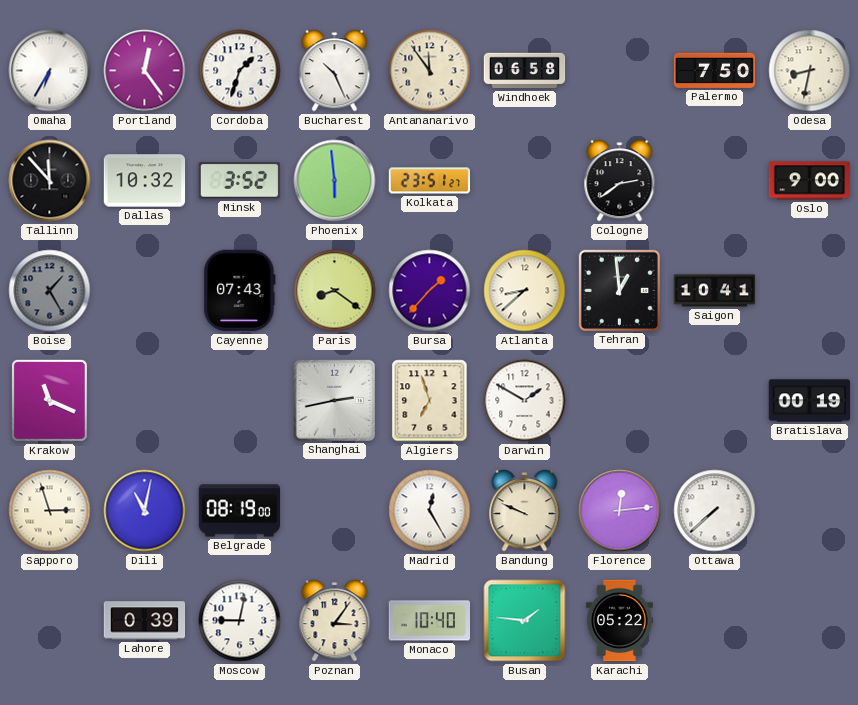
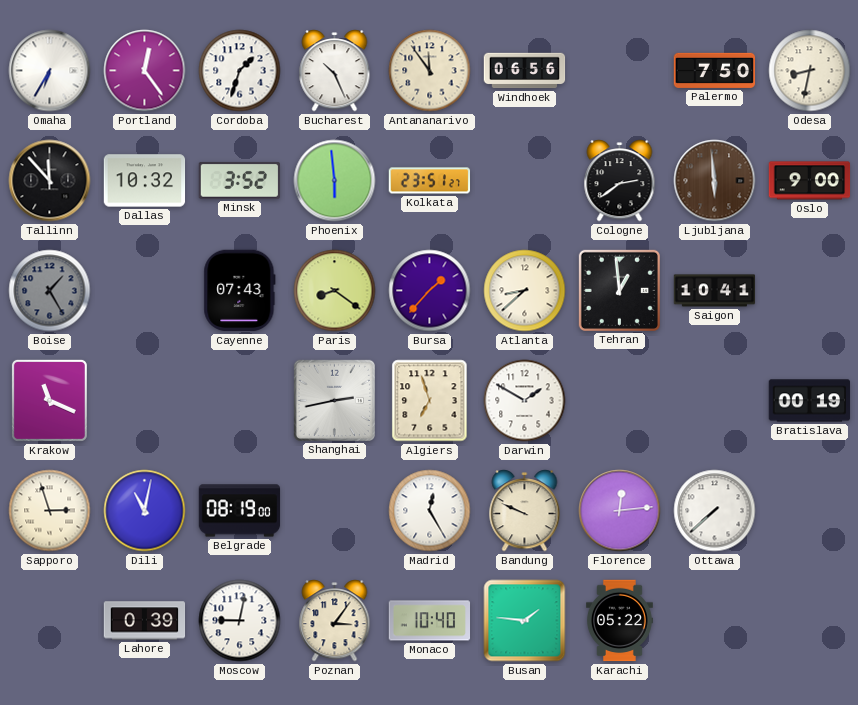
Windhoek: 06:58 -> 06:56
Ljubljana: none -> 5:59
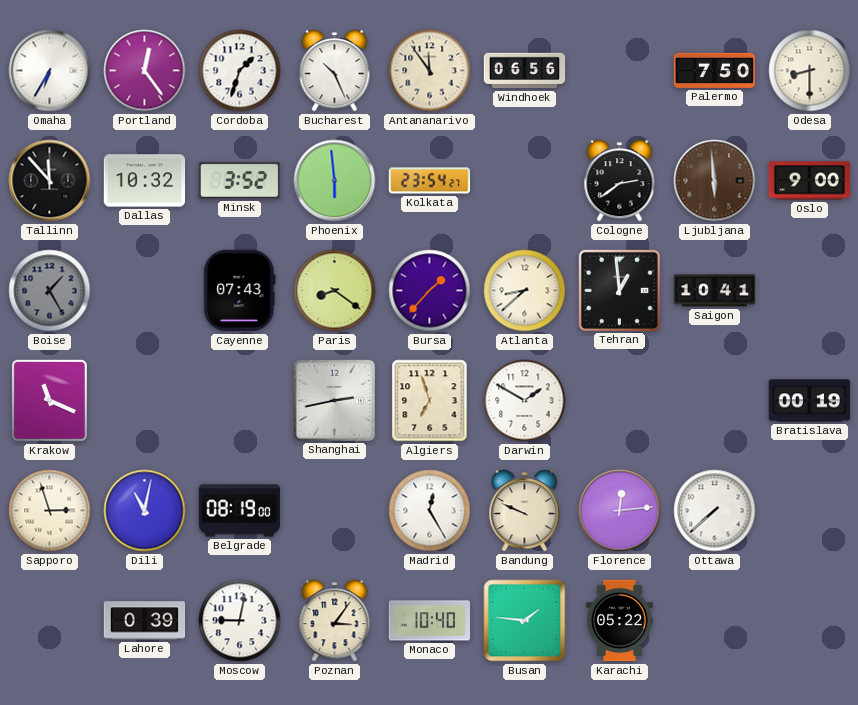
Odesa: 8:32 -> 8:30
Kolkata: 23:51 -> 23:54
